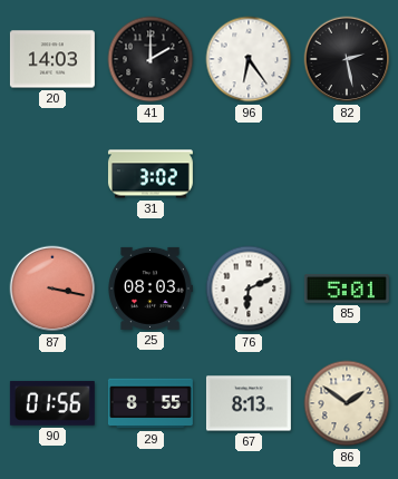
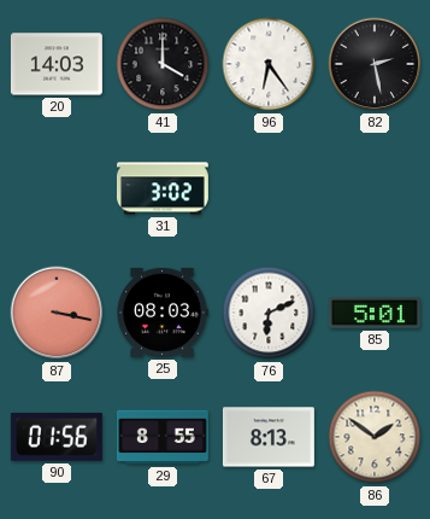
41: 2:00 -> 4:00
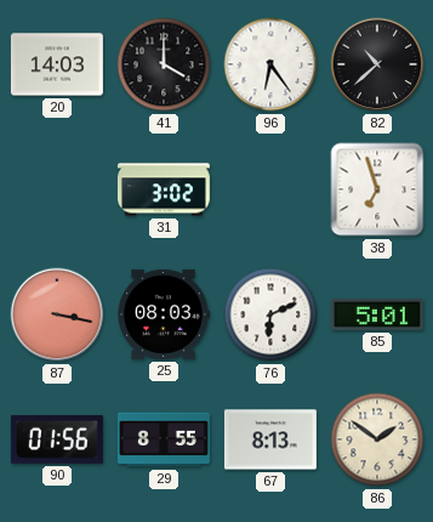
82: 2:28 -> 10:38
38: none -> 6:57
